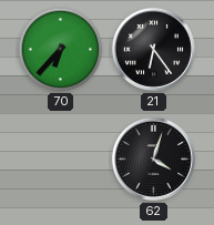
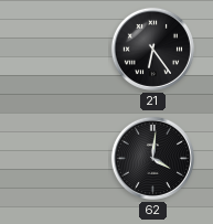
70: 6:37 -> none
62: 4:03 -> 4:01
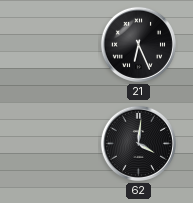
21: 6:24 -> 6:26
